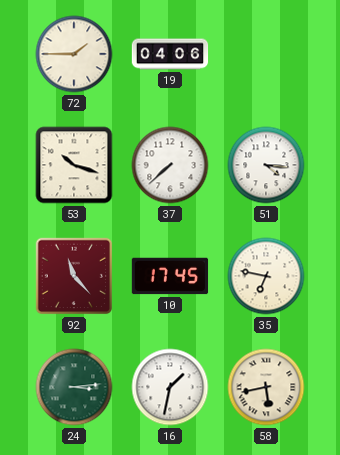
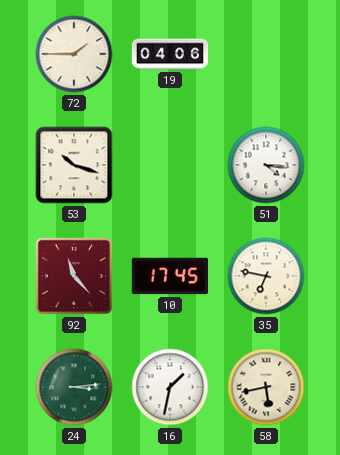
37: 7:38 -> none
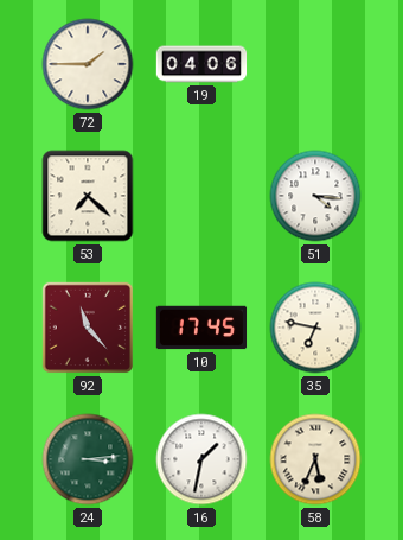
53: 10:18 -> 7:22
58: 5:43 -> 5:34
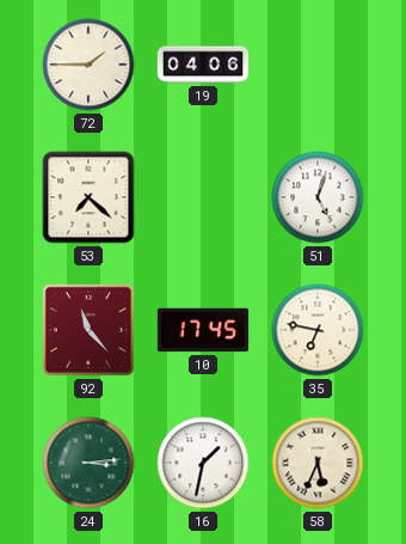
51: 4:16 -> 5:03
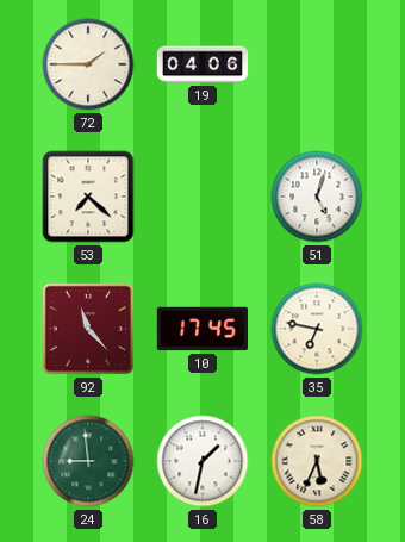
24: 3:14 -> 8:59
